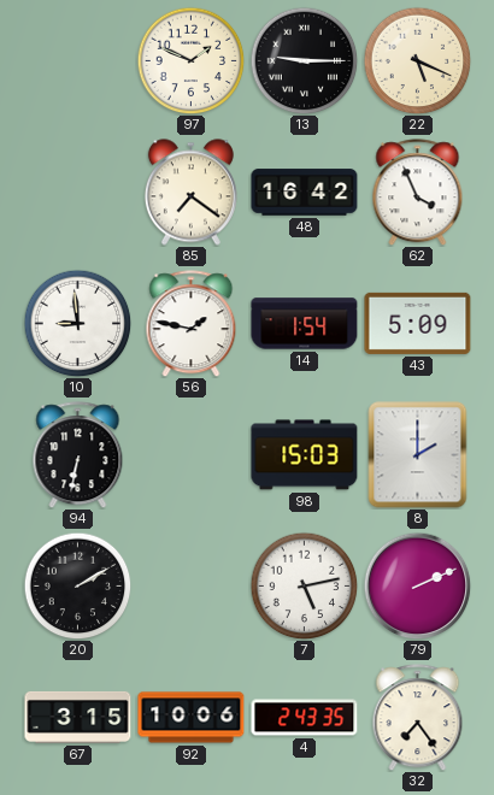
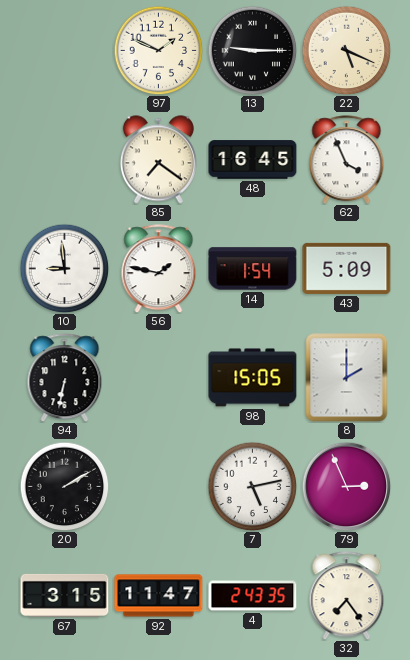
48: 16:42 -> 16:45
98: 15:03 -> 15:05
79: 2:11 -> 2:56
92: 10:06 -> 11:47
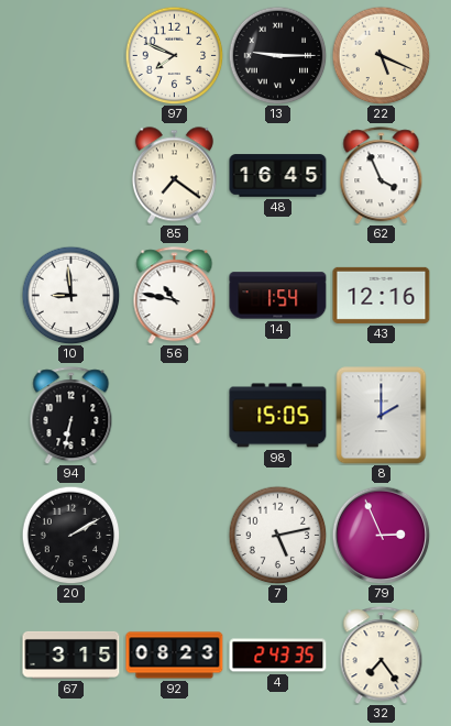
97: 1:49 -> 7:49
56: 1:47 -> 10:47
43: 5:09 -> 12:16
92: 11:47 -> 08:23
